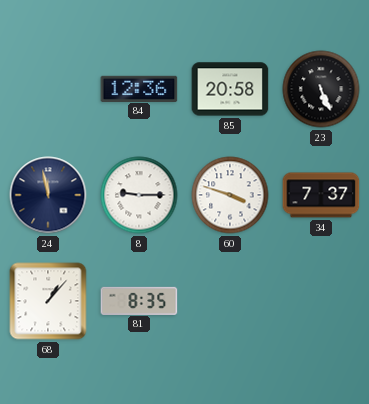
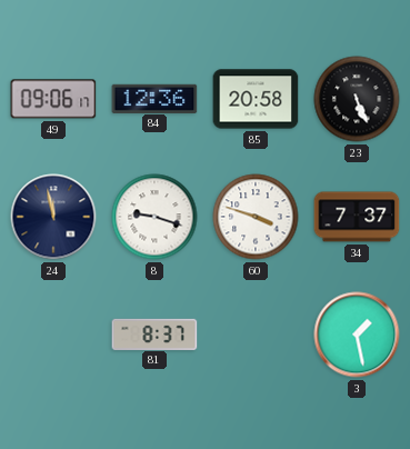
49: none -> 09:06
8: 9:15 -> 9:18
68: 1:07 -> none
81: 8:35 -> 8:37
3: none -> 1:28
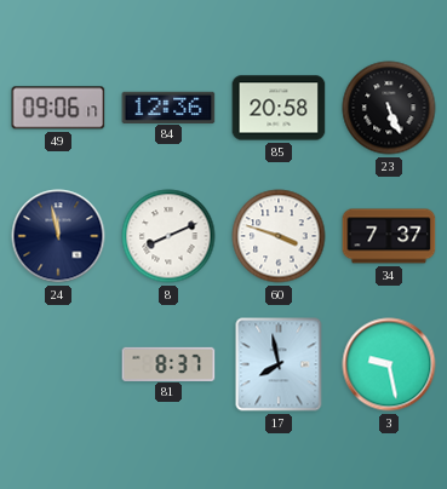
8: 9:18 -> 8:11
17: none -> 7:58
3: 1:28 -> 9:28
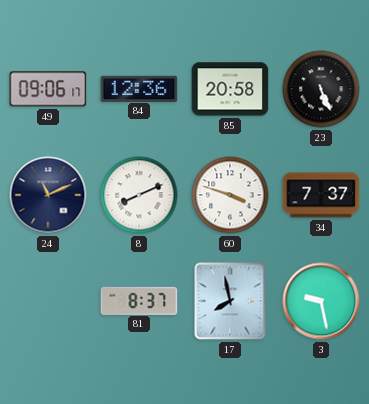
24: 11:58 -> 11:11
